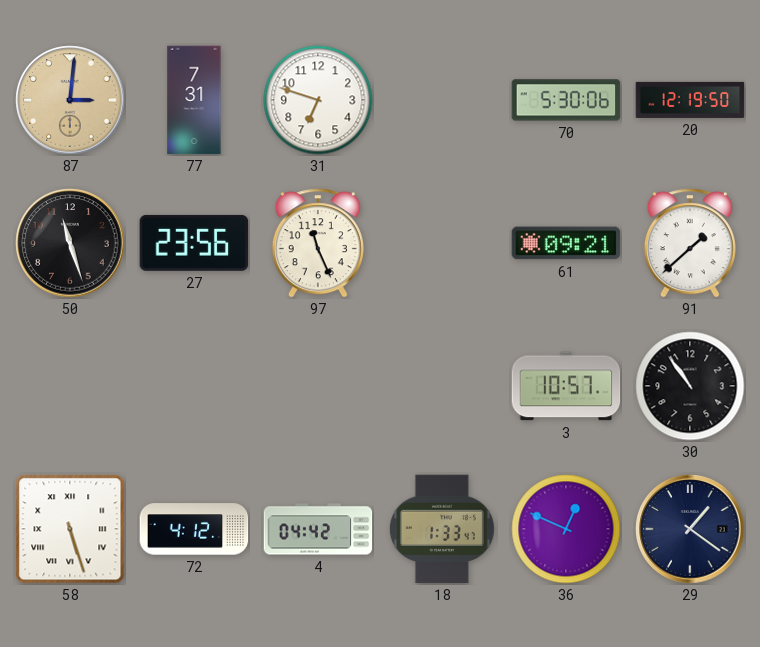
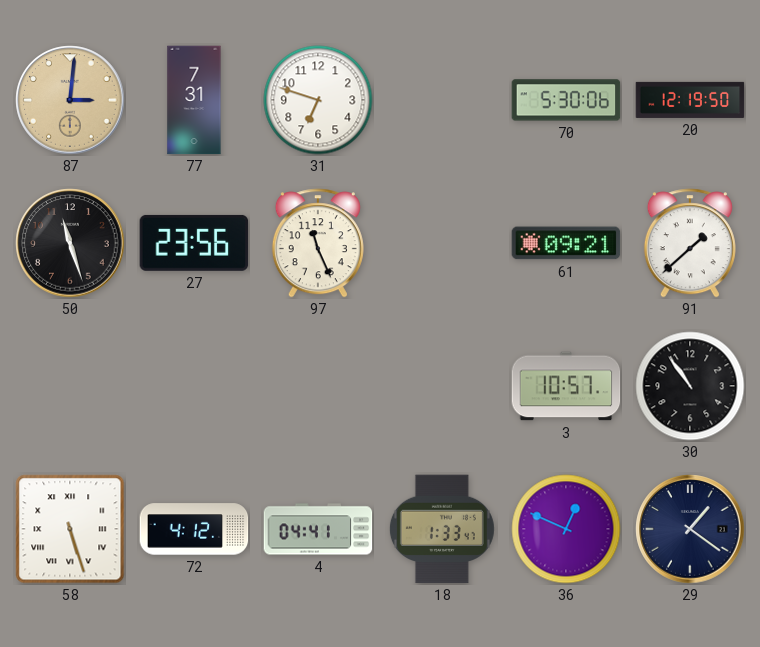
4: 04:42 -> 04:41
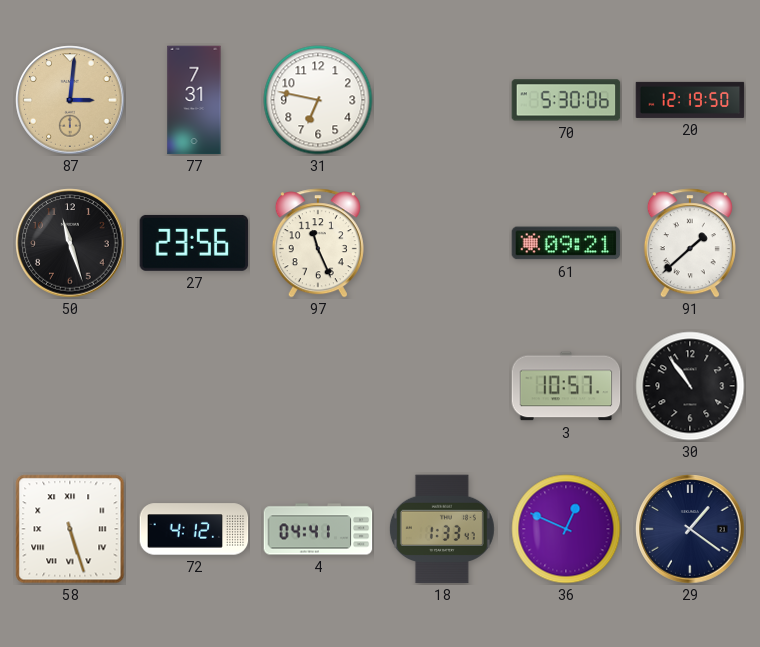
31: 6:48 -> 6:47
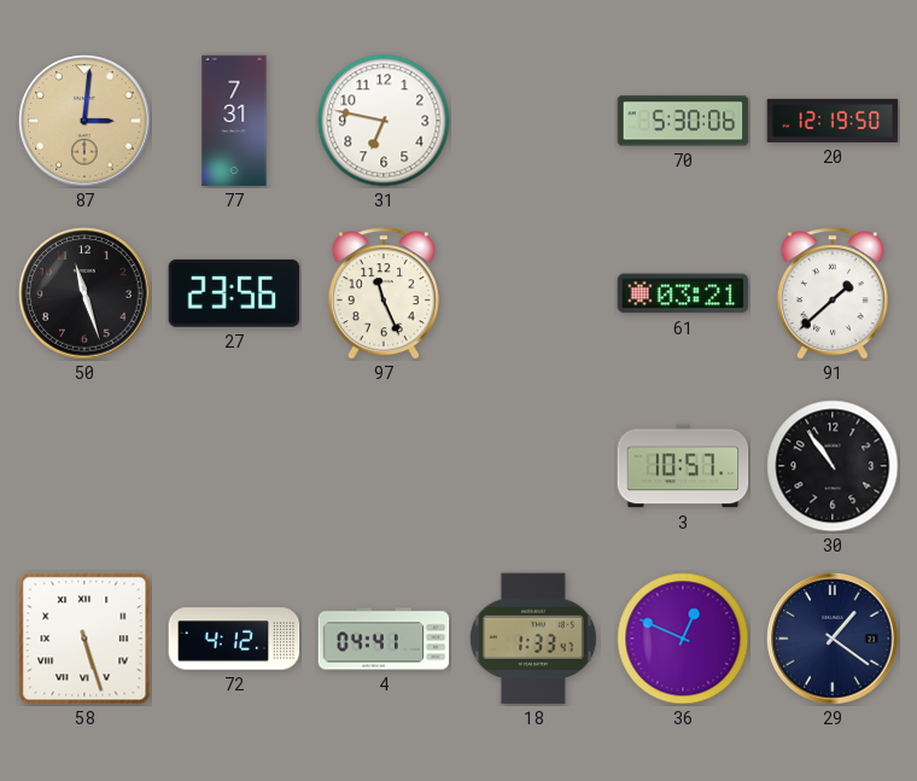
61: 09:21 -> 03:21
